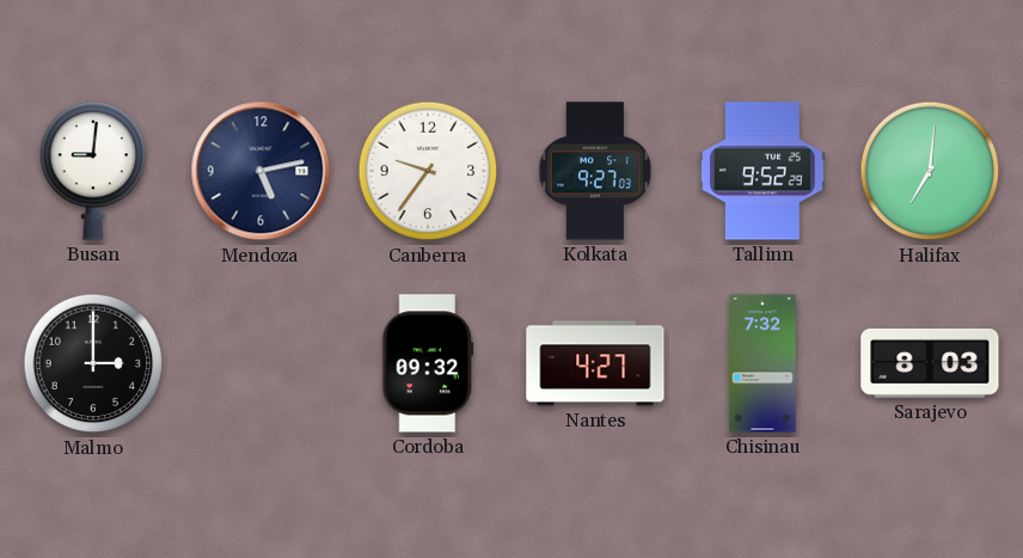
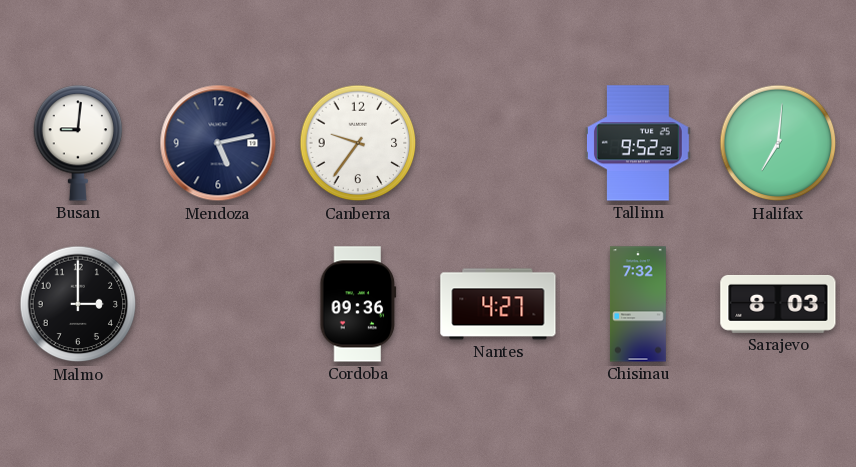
Kolkata: 9:27 -> none
Cordoba: 09:32 -> 09:36
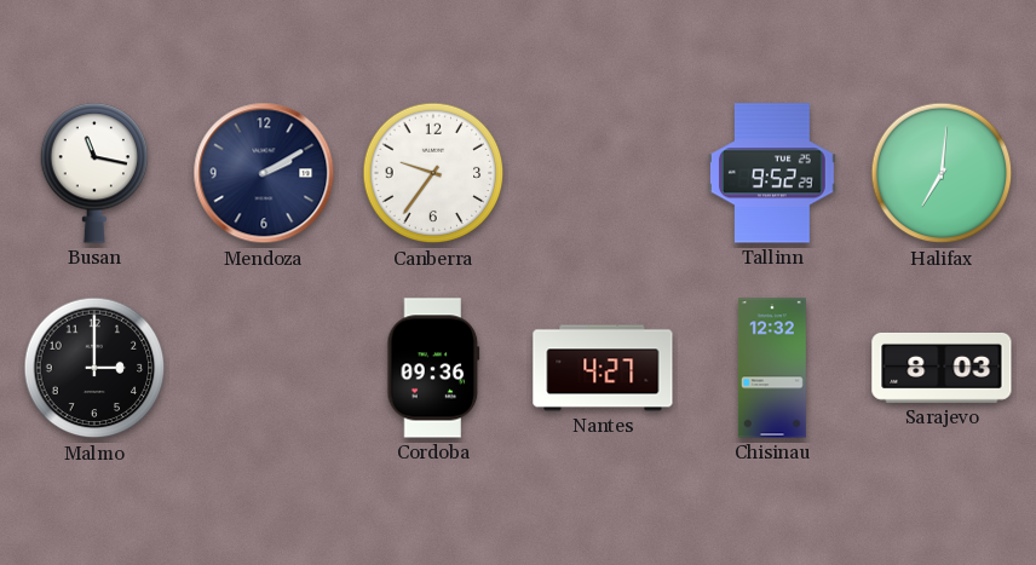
Busan: 9:01 -> 11:17
Mendoza: 5:13 -> 2:10
Chisinau: 7:32 -> 12:32
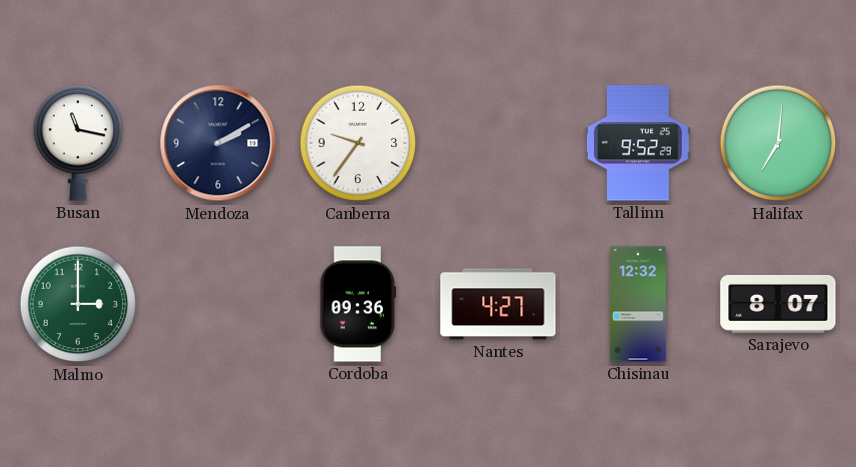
Malmo dial: black -> green
Sarajevo: 8:03 -> 8:07
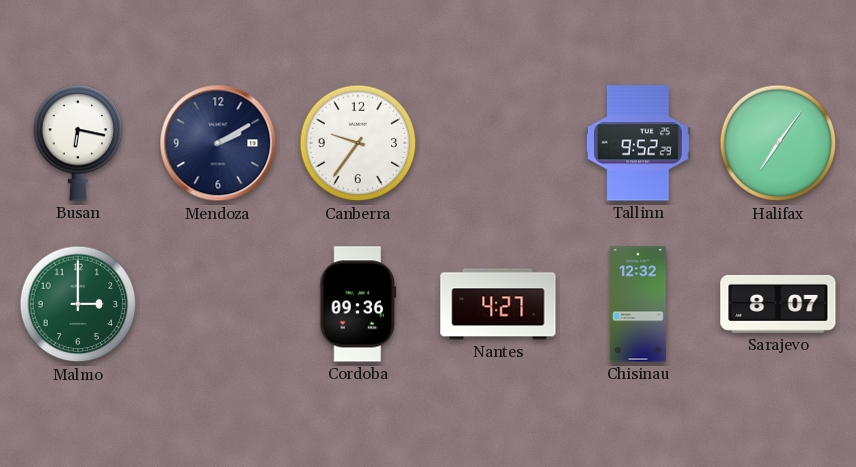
Busan: 11:17 -> 6:17
Halifax: 7:01 -> 7:06
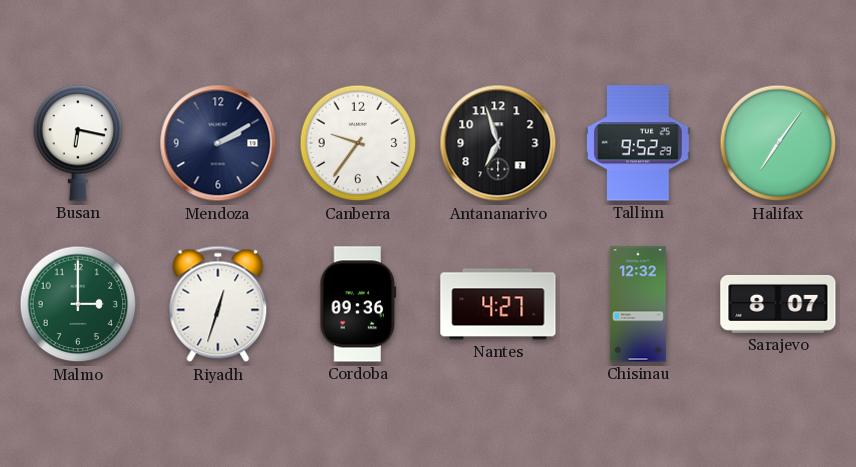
Antananarivo: none -> 6:57
Riyadh: none -> 12:33
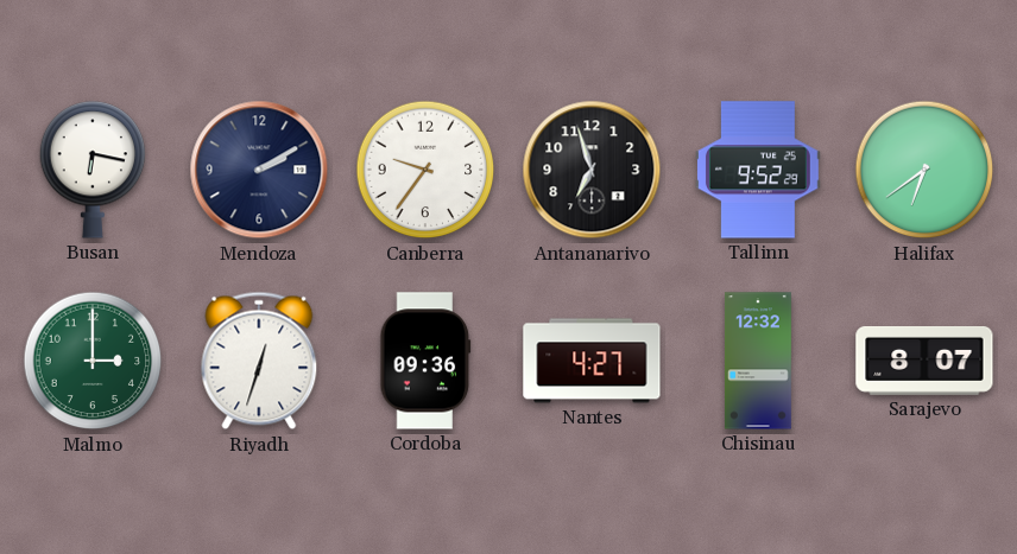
Halifax: 7:06 -> 6:39
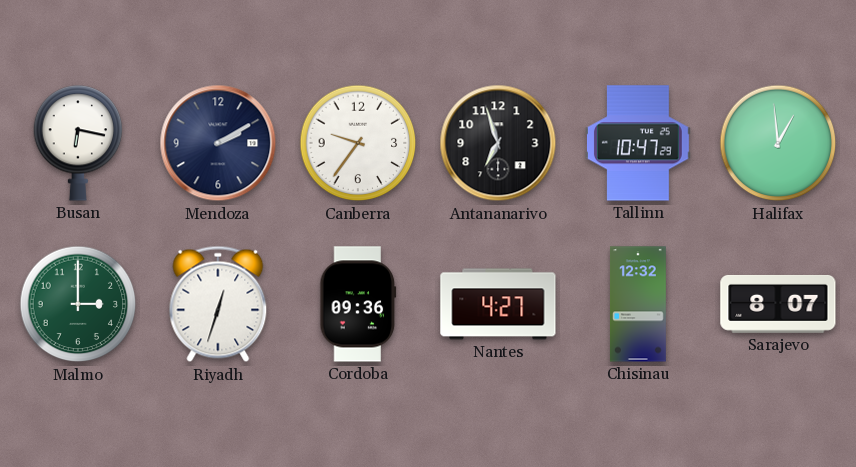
Tallinn: 9:52 -> 10:47
Halifax: 6:39 -> 12:59
